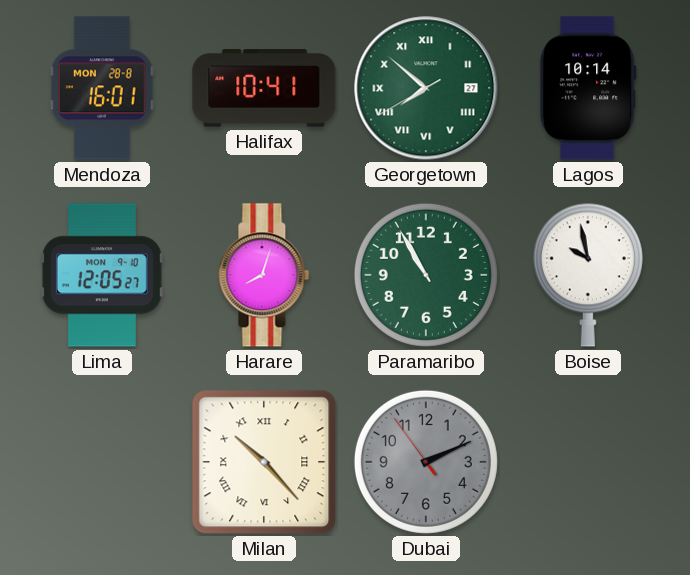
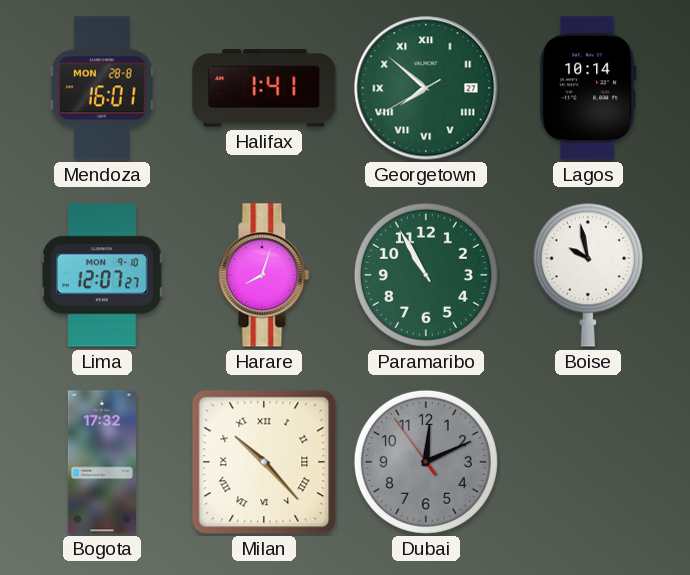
Halifax: 10:41 -> 1:41
Lima: 12:05 -> 12:07
Bogota: none -> 17:32
Dubai: 2:10 -> 12:10
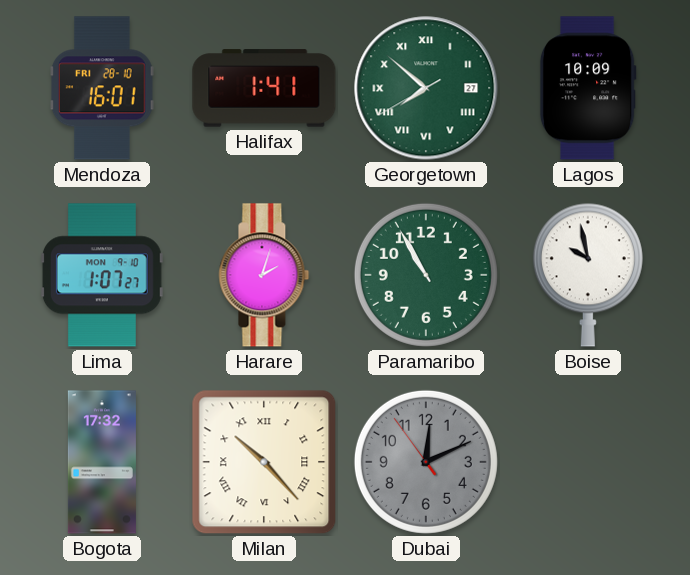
Mendoza date: MON 28-8 -> FRI 28-10
Lagos: 10:14 -> 10:09
Lima: 12:07 -> 1:07
Harare: 8:03 -> 2:03
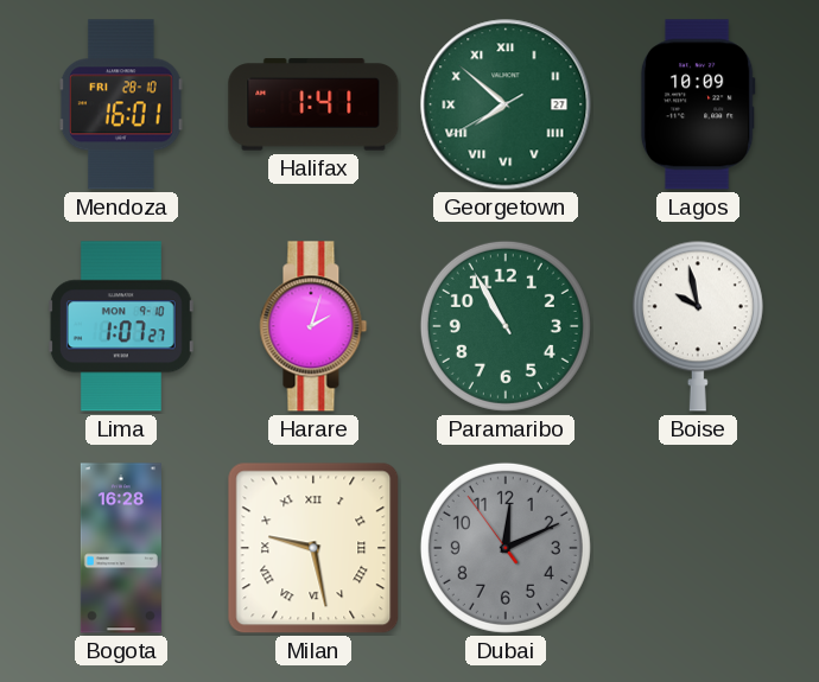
Bogota: 17:32 -> 16:28
Milan: 10:23 -> 9:28
